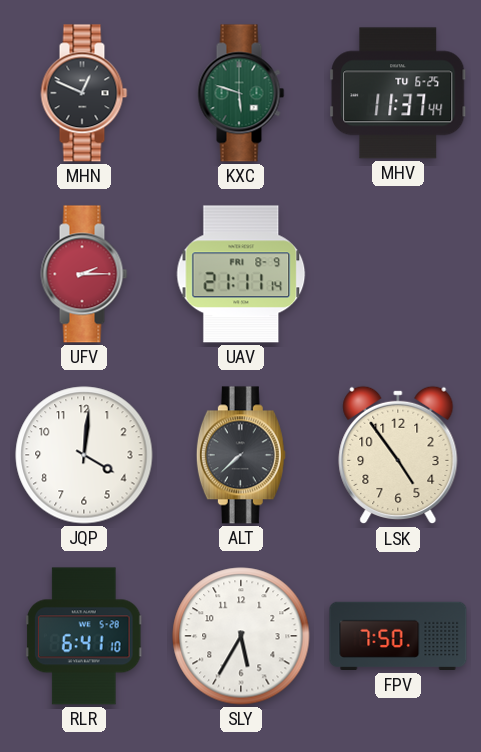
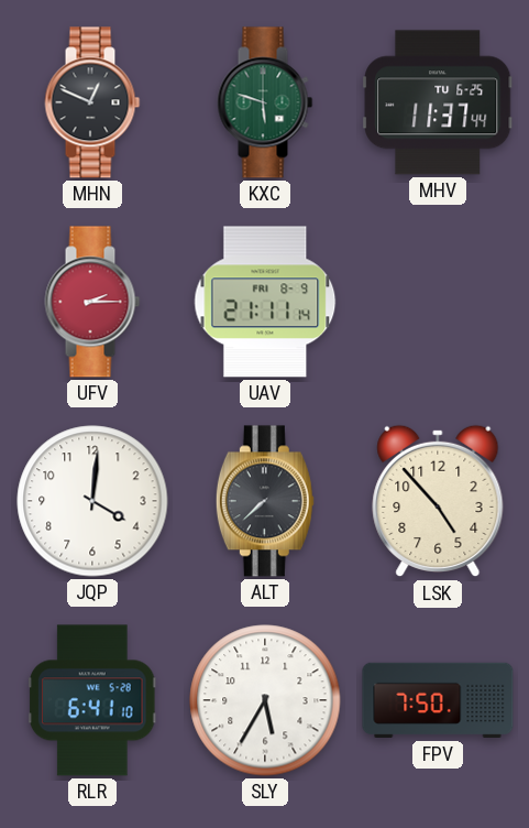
LSK: 4:54 -> 4:53
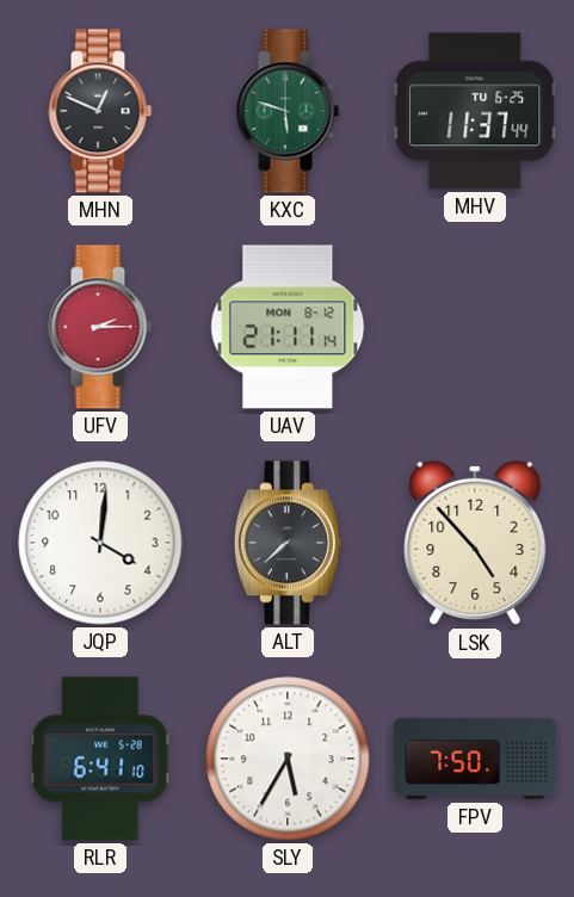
UAV date: FRI 8-9 -> MON 8-12
